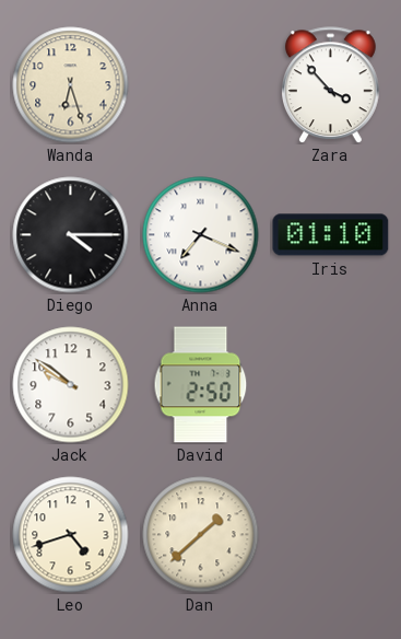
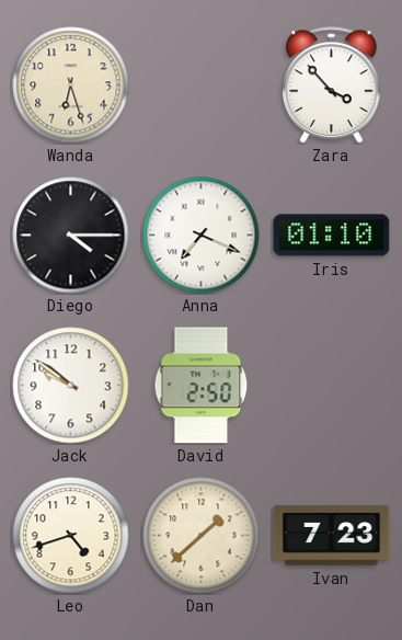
Ivan: none -> 7:23
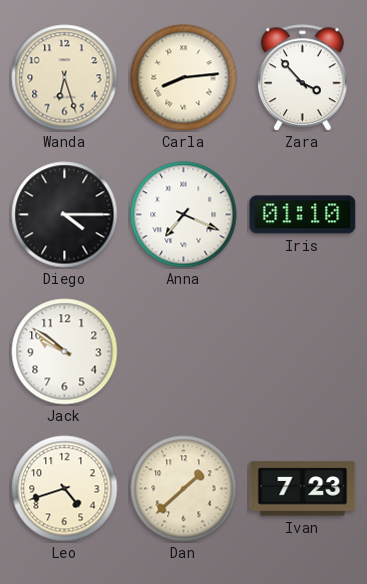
Carla: none -> 8:14
David: 2:50 -> none
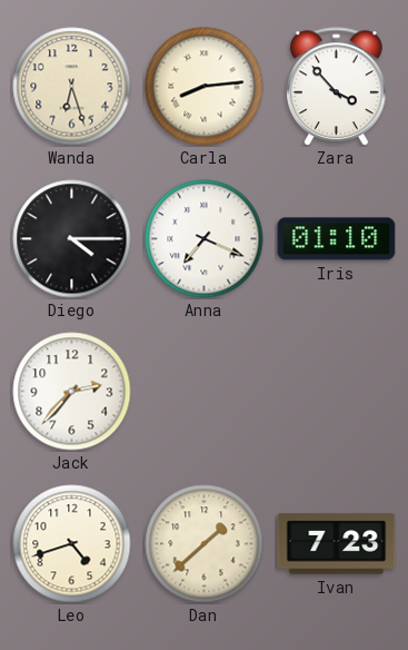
Jack: 9:51 -> 2:37
